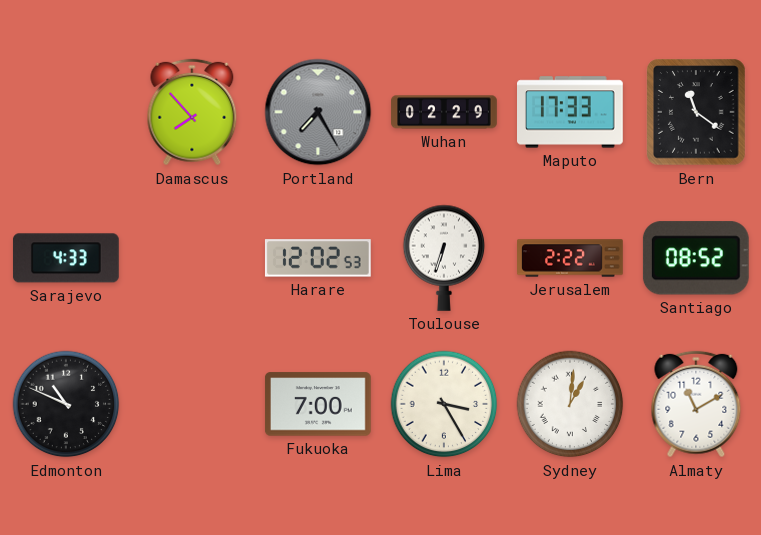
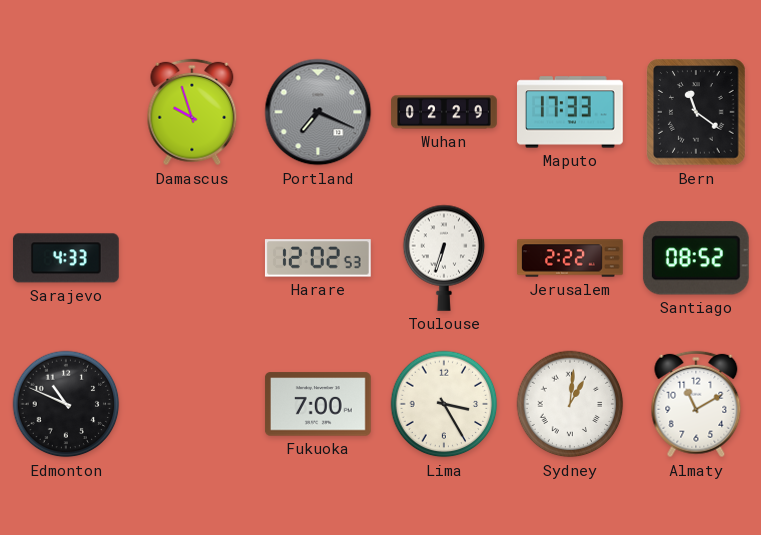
Damascus: 7:53 -> 9:57
Portland: 7:25 -> 7:19
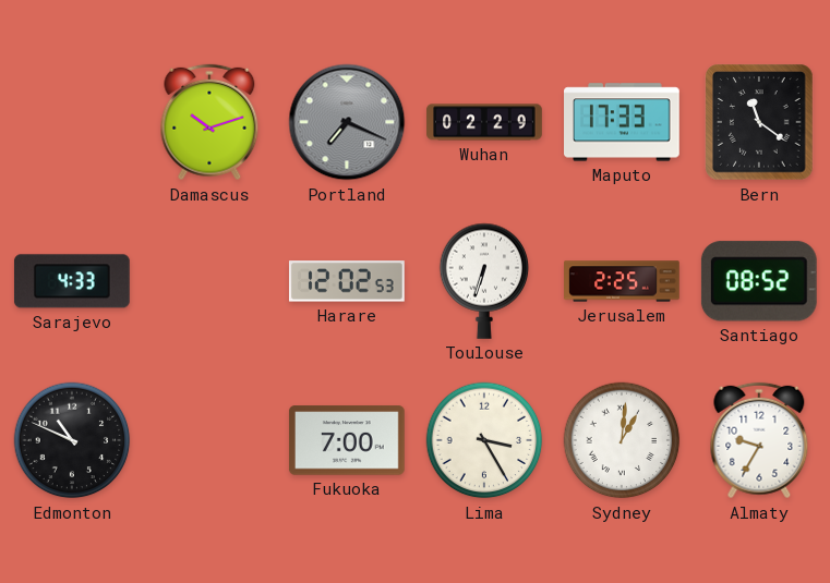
Damascus: 9:57 -> 10:12
Jerusalem: 2:22 -> 2:25
Almaty: 11:10 -> 9:35
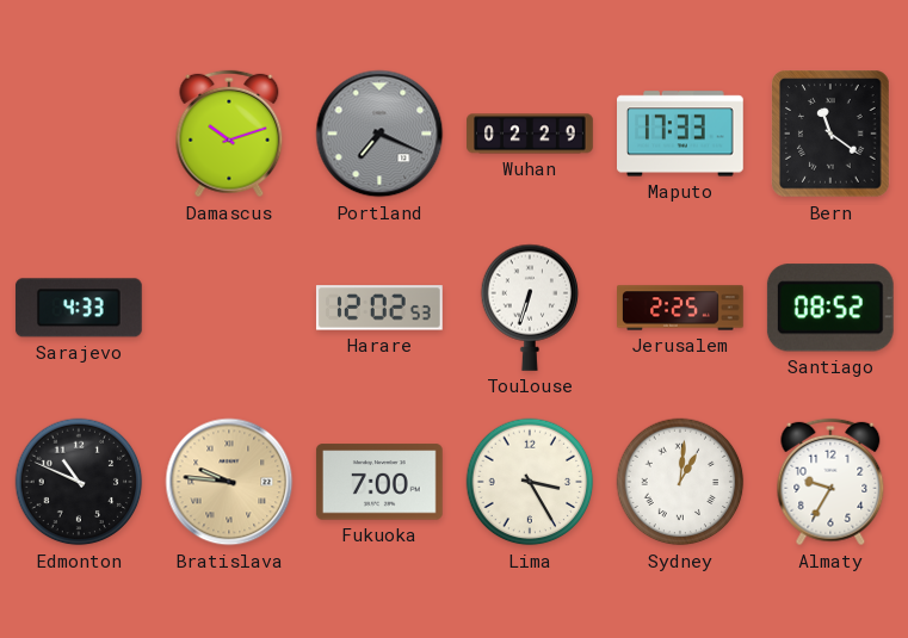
Bratislava: none -> 9:46
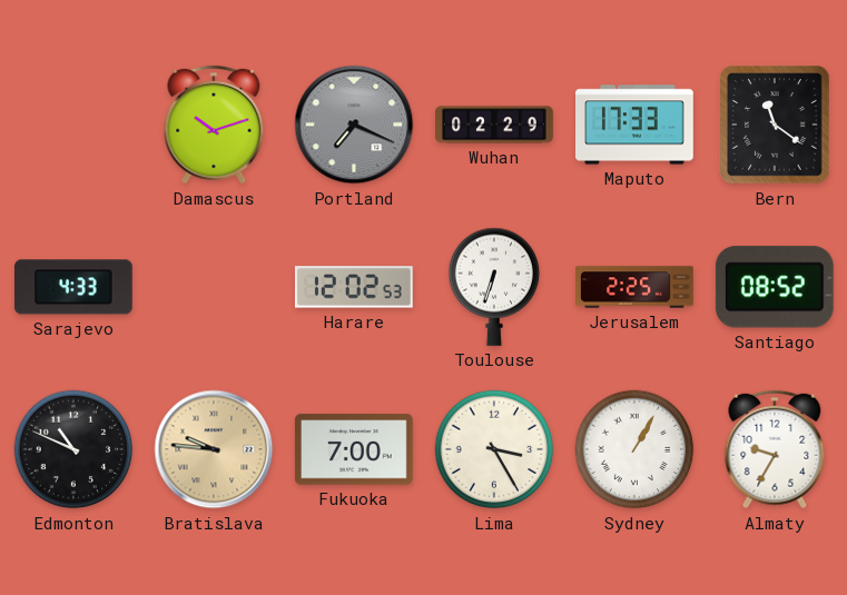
Sydney: 1:01 -> 1:05
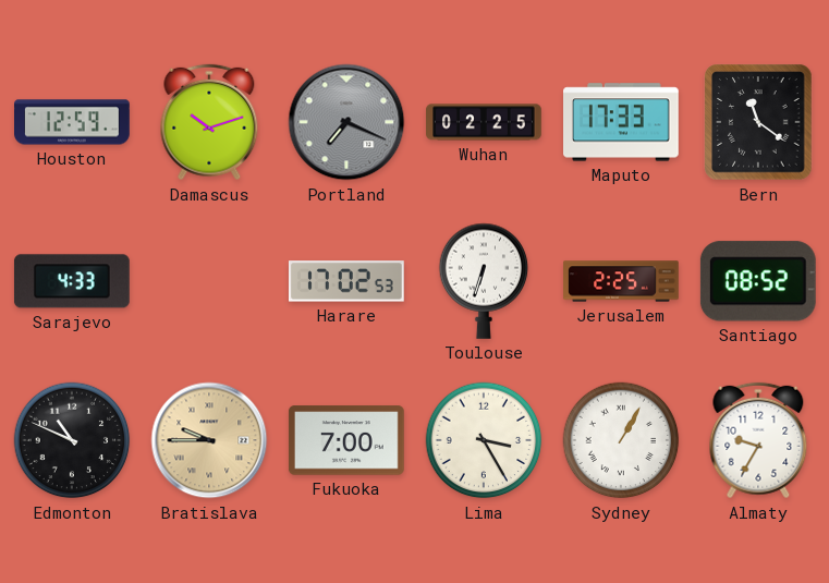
Houston: none -> 12:59
Wuhan: 02:29 -> 02:25
Harare: 12:02 -> 17:02
Bratislava: 9:46 -> 9:45
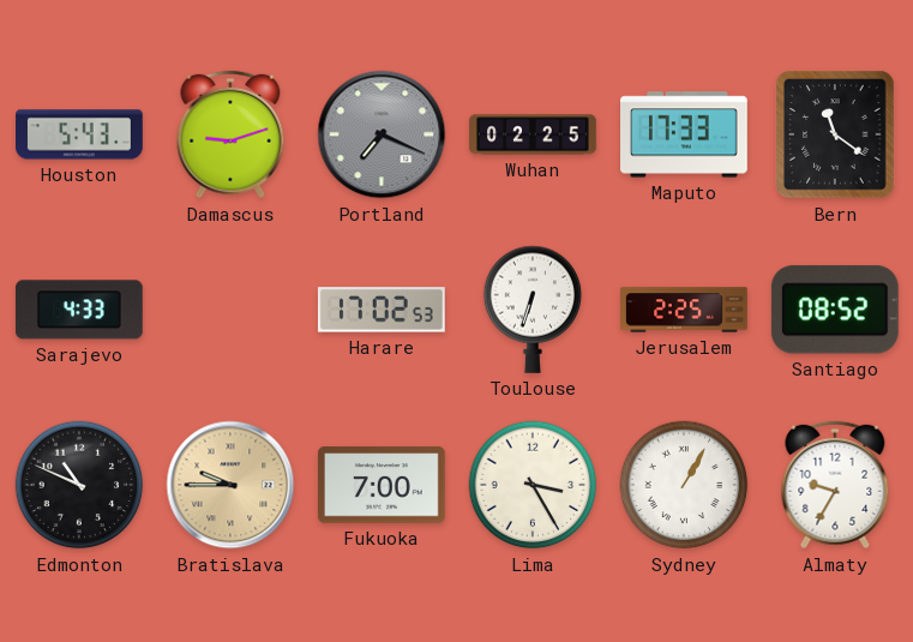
Houston: 12:59 -> 5:43
Damascus: 10:12 -> 9:12
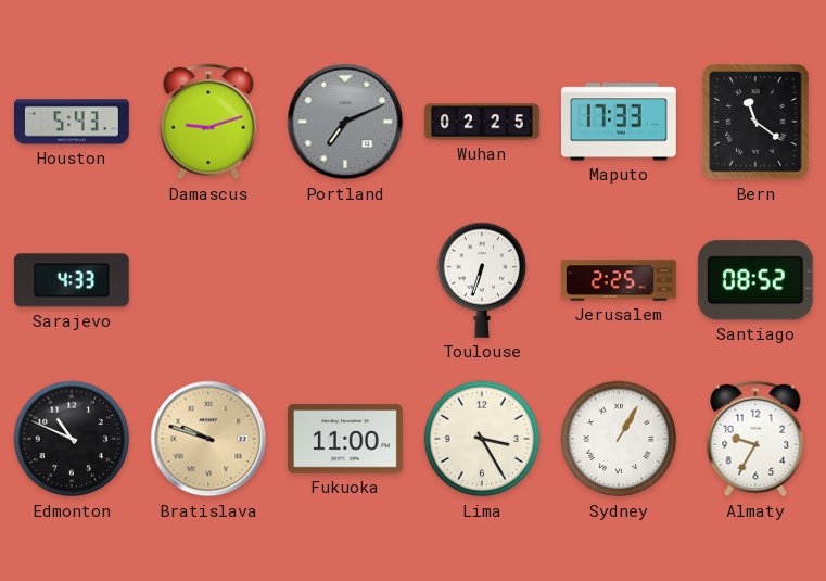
Portland: 7:19 -> 7:11
Harare: 17:02 -> none
Bratislava: 9:45 -> 9:48
Fukuoka: 7:00 -> 11:00
